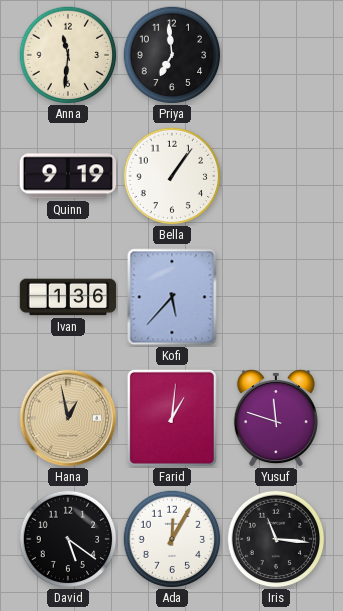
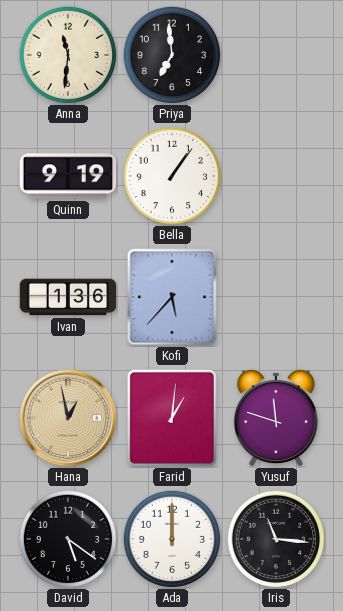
Ada: 12:05 -> 12:00
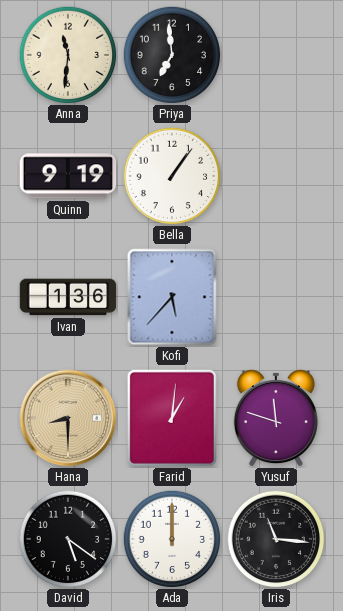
Hana: 12:58 -> 8:30
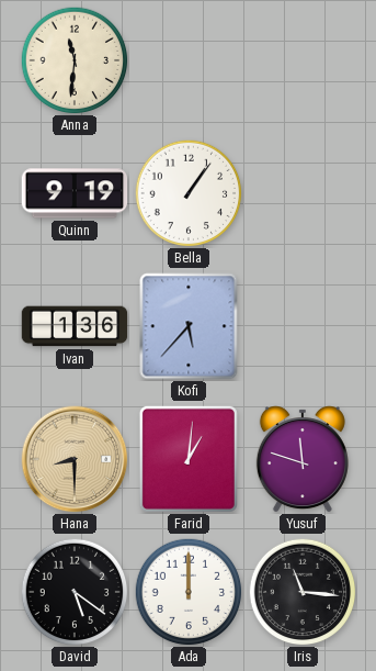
Priya: 6:59 -> none
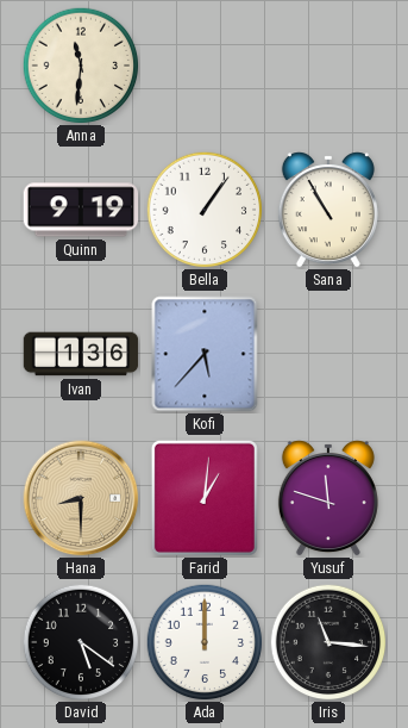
Sana: none -> 10:55
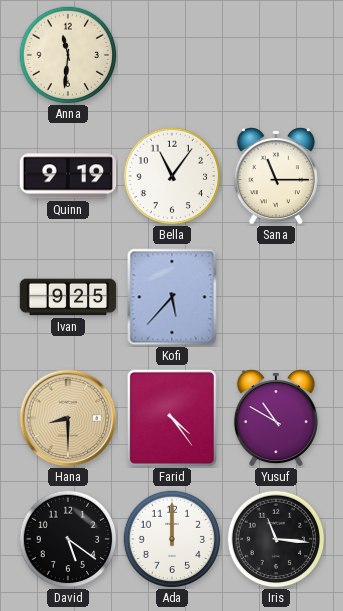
Bella: 1:06 -> 11:06
Sana: 10:55 -> 11:15
Ivan: 1:36 -> 9:25
Farid: 1:01 -> 4:24
Yusuf: 11:48 -> 10:50
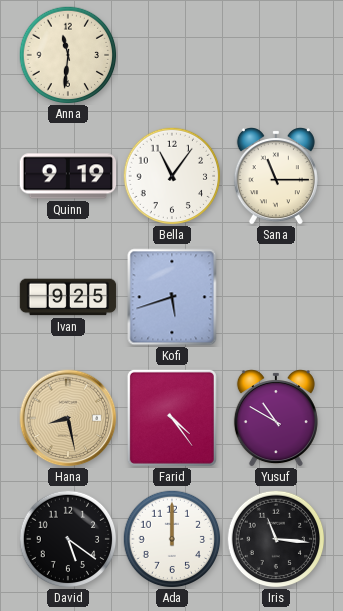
Kofi: 5:37 -> 5:42
Hana: 8:30 -> 8:28
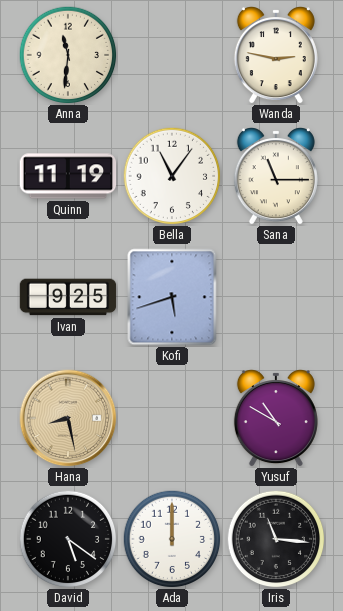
Wanda: none -> 2:47
Quinn: 9:19 -> 11:19
Farid: 4:24 -> none
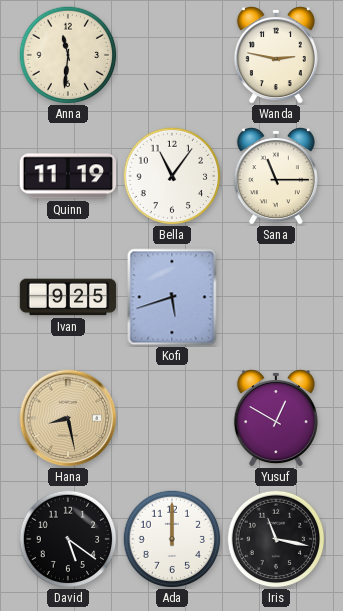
Yusuf: 10:50 -> 12:50
Iris: 11:16 -> 11:17
